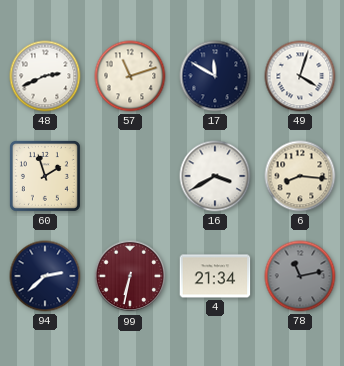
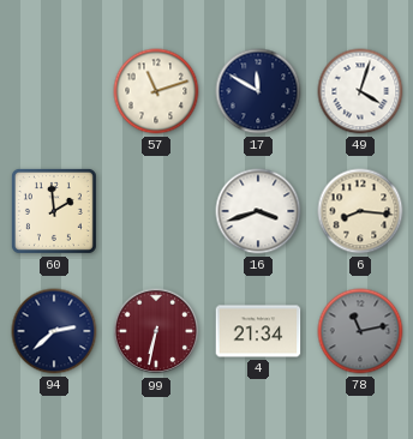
48: 2:41 -> none
60: 1:57 -> 1:59
16: 3:40 -> 3:42
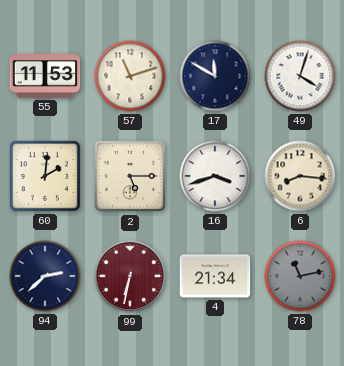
55: none -> 11:53
60: 1:59 -> 2:01
2: none -> 5:15
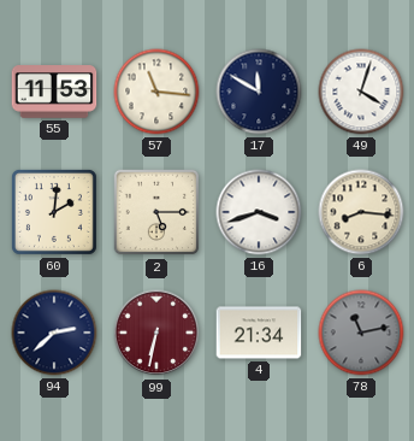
57: 11:12 -> 11:16
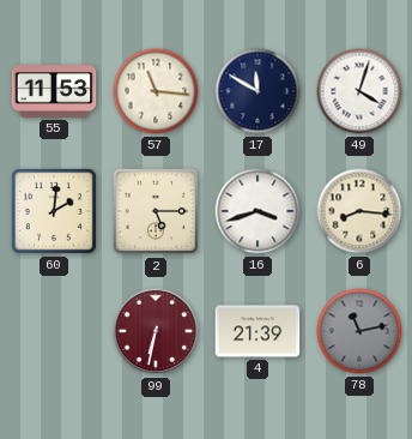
94: 2:38 -> none
4: 21:34 -> 21:39
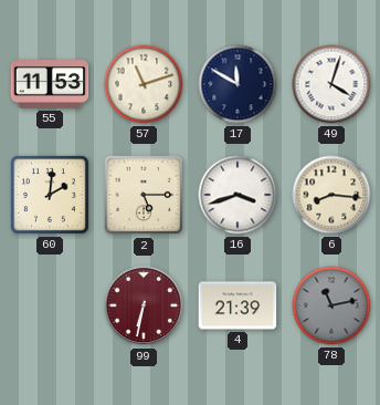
57: 11:16 -> 11:12
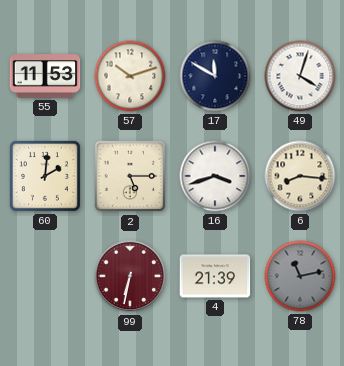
57: 11:12 -> 10:12
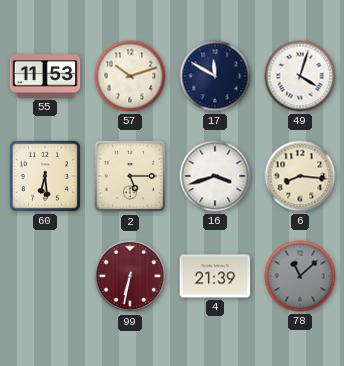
60: 2:01 -> 6:29
78: 11:13 -> 11:08
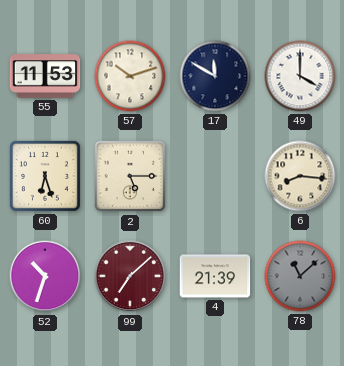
49: 4:03 -> 4:00
60: 6:29 -> 6:27
16: 3:42 -> none
52: none -> 10:33
99: 6:32 -> 7:08
